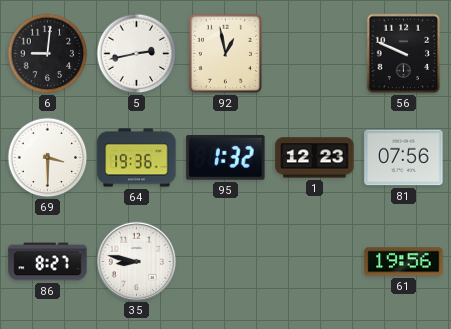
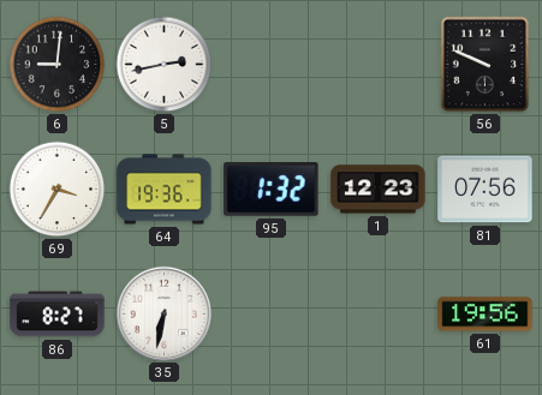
92: 12:58 -> none
69: 3:30 -> 3:35
35: 8:47 -> 6:32
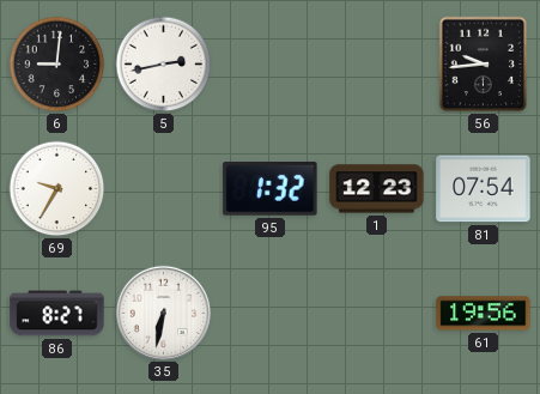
56: 9:49 -> 9:44
69: 3:35 -> 9:35
64: 19:36 -> none
81: 07:56 -> 07:54
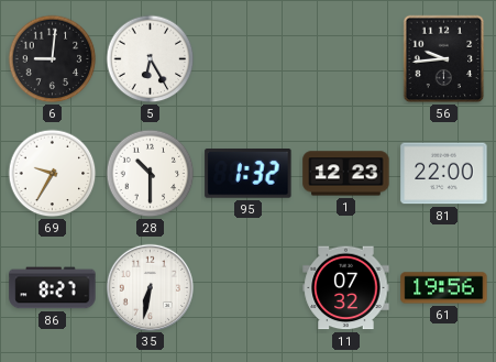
5: 2:43 -> 6:25
28: none -> 10:30
81: 07:54 -> 22:00
11: none -> 07:32
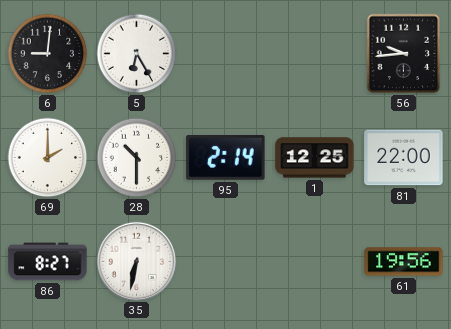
69: 9:35 -> 2:00
95: 1:32 -> 2:14
1: 12:23 -> 12:25
11: 07:32 -> none
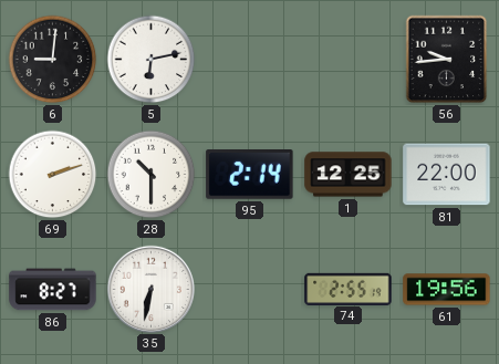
5: 6:25 -> 6:13
69: 2:00 -> 2:12
74: none -> 2:55
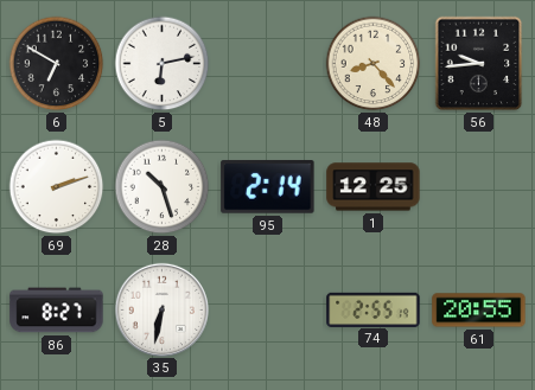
6: 9:01 -> 6:50
48: none -> 8:23
28: 10:30 -> 10:27
81: 22:00 -> none
61: 19:56 -> 20:55
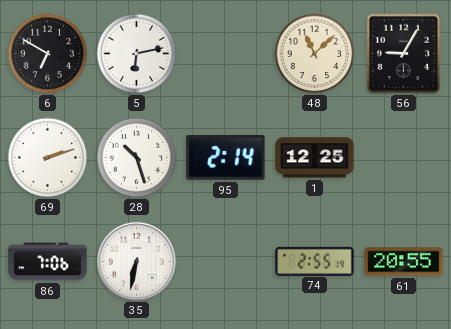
48: 8:23 -> 11:08
56: 9:44 -> 9:05
86: 8:27 -> 7:06
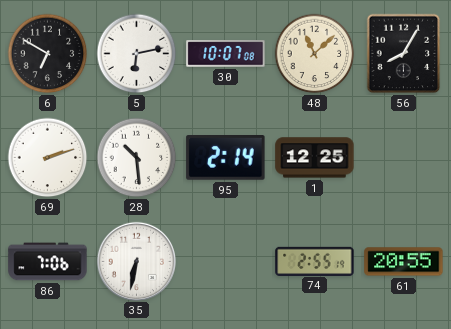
30: none -> 10:07
56: 9:05 -> 8:05
28: 10:27 -> 10:29
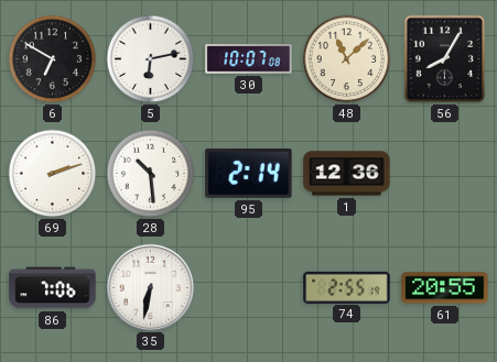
1: 12:25 -> 12:36
